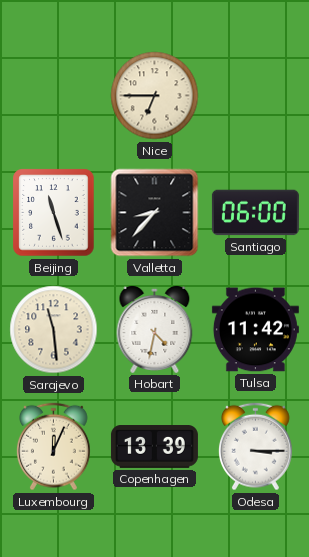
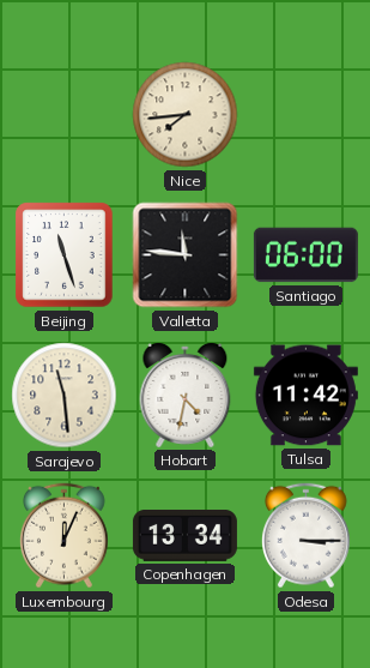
Nice: 6:45 -> 7:44
Valletta: 8:37 -> 11:46
Copenhagen: 13:39 -> 13:34
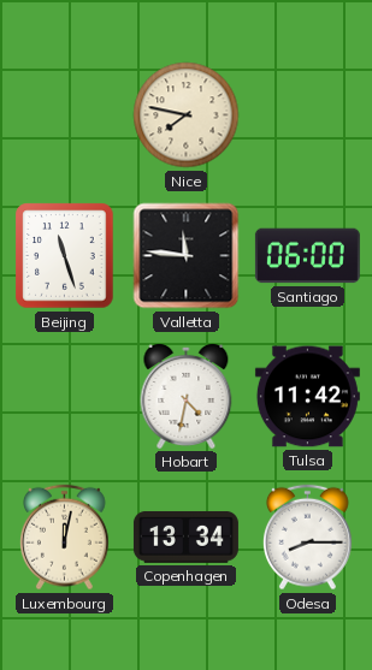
Nice: 7:44 -> 7:47
Sarajevo: 11:29 -> none
Luxembourg: 12:04 -> 12:02
Odesa: 3:15 -> 8:15
